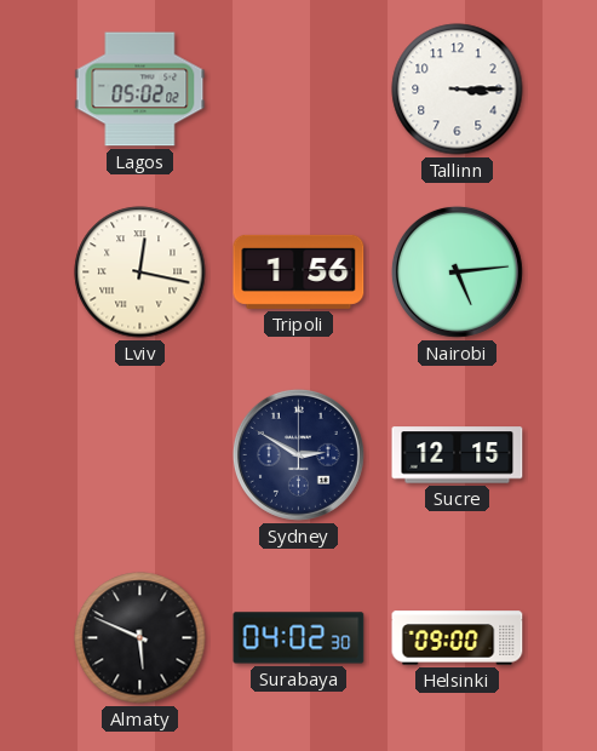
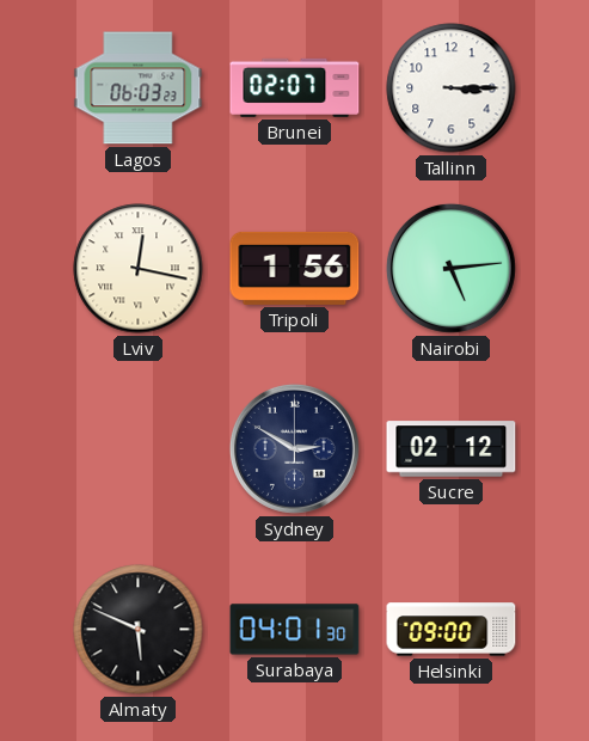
Lagos: 05:02 -> 06:03
Brunei: none -> 02:07
Sucre: 12:15 -> 02:12
Surabaya: 04:02 -> 04:01
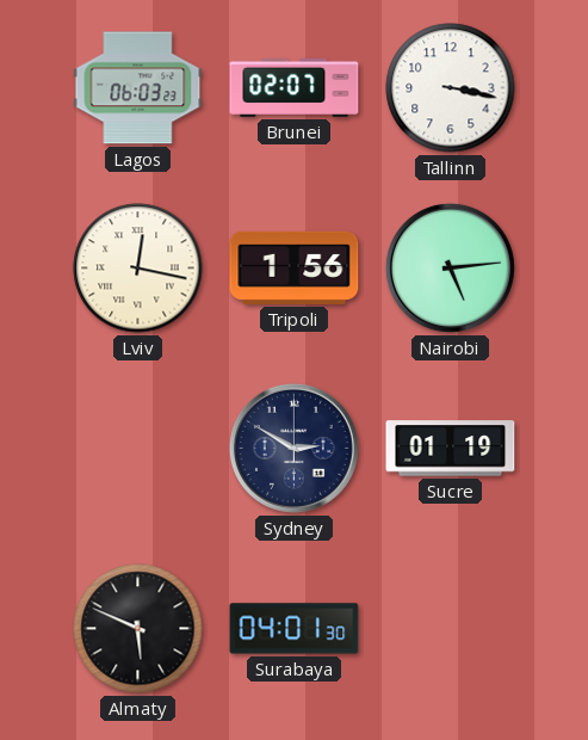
Tallinn: 3:15 -> 3:17
Sucre: 02:12 -> 01:19
Helsinki: 09:00 -> none
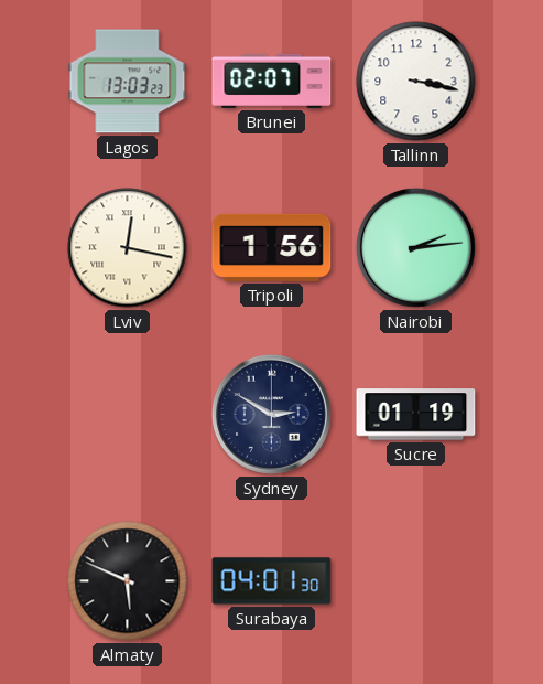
Lagos: 06:03 -> 13:03
Nairobi: 5:14 -> 2:14
